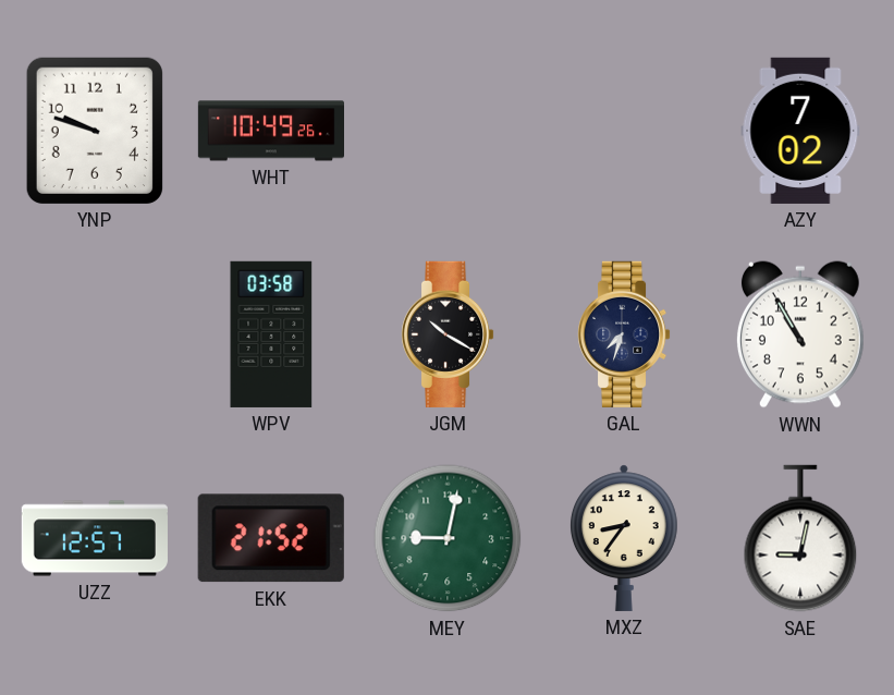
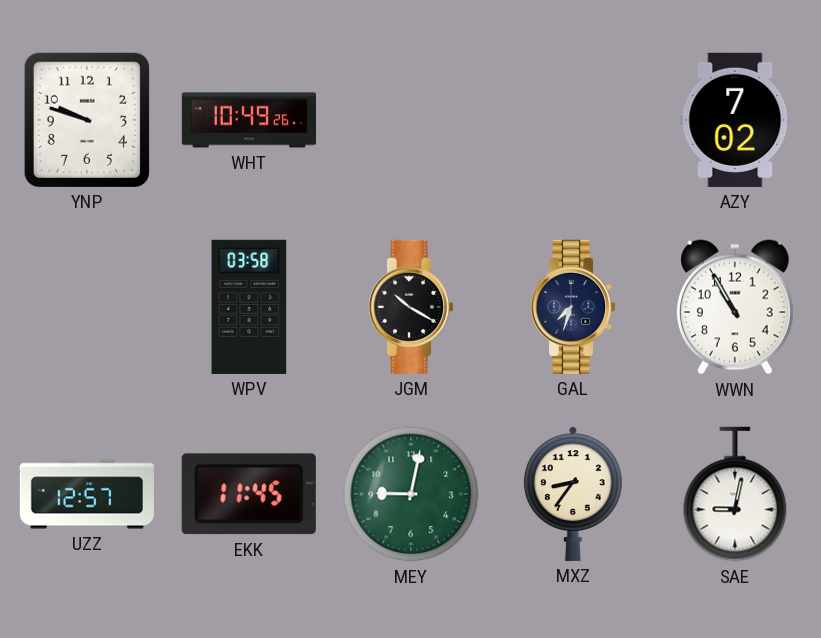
EKK: 21:52 -> 11:45
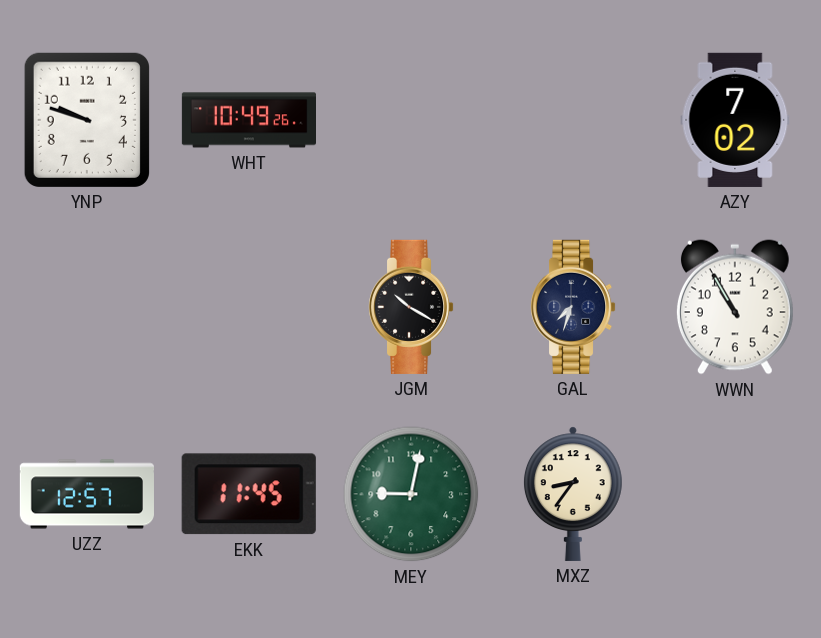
WPV: 03:58 -> none
SAE: 9:02 -> none
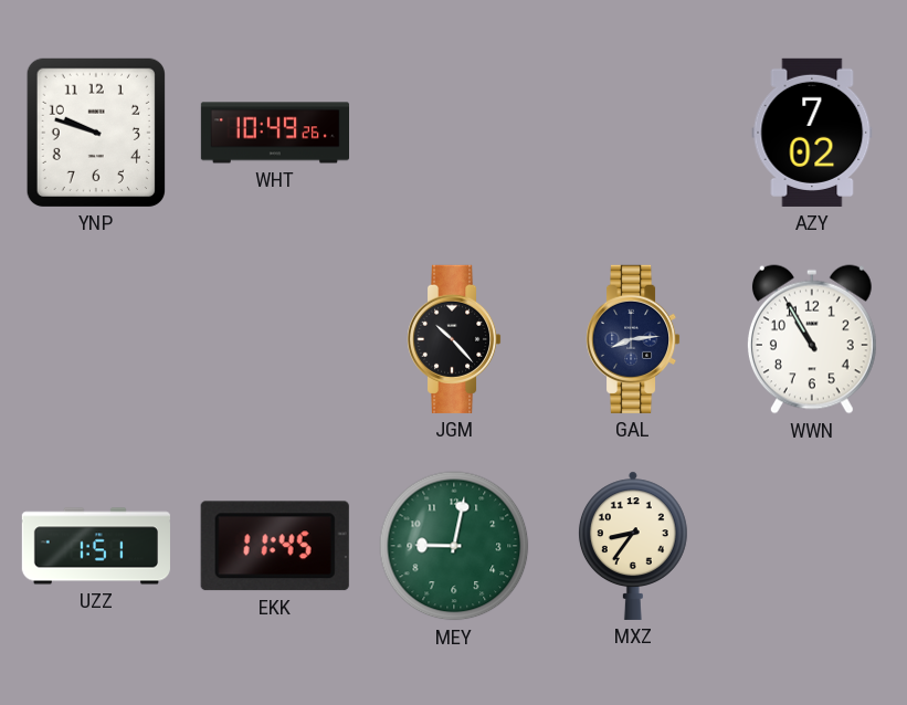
JGM: 10:20 -> 10:23
GAL: 7:33 -> 8:14
UZZ: 12:57 -> 1:51
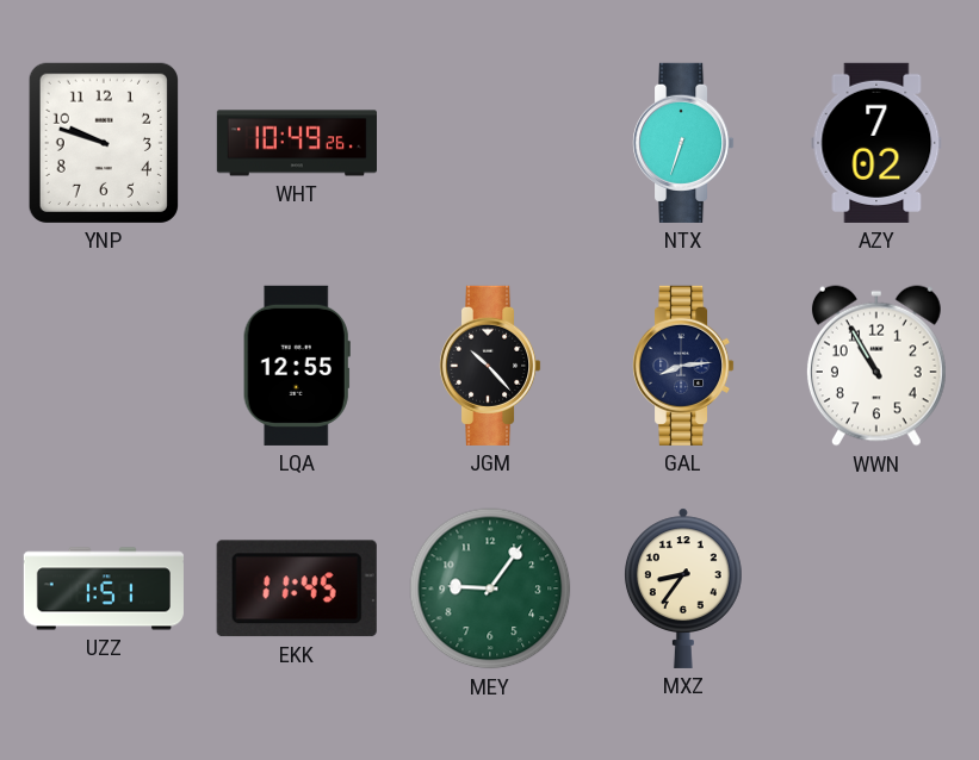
NTX: none -> 6:33
LQA: none -> 12:55
MEY: 9:02 -> 9:06
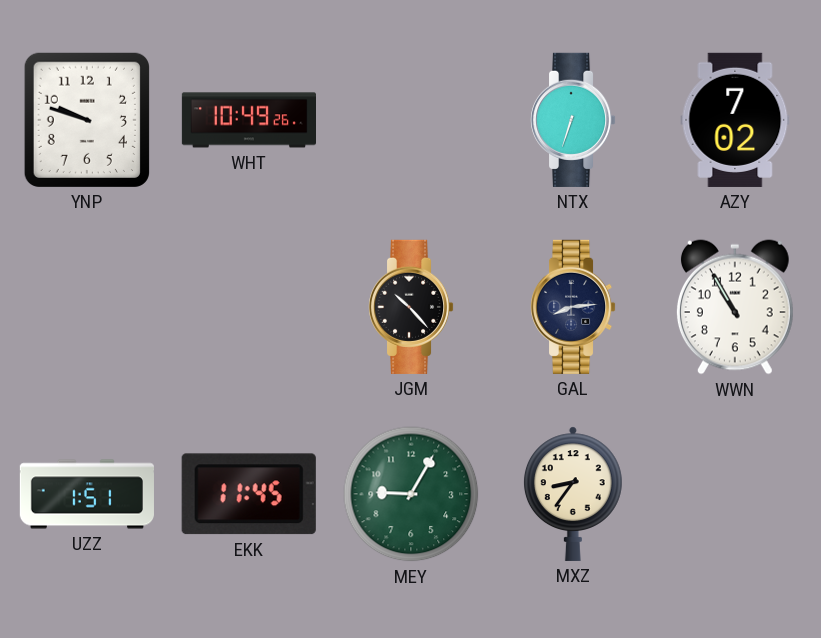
LQA: 12:55 -> none
MEY: 9:06 -> 9:05
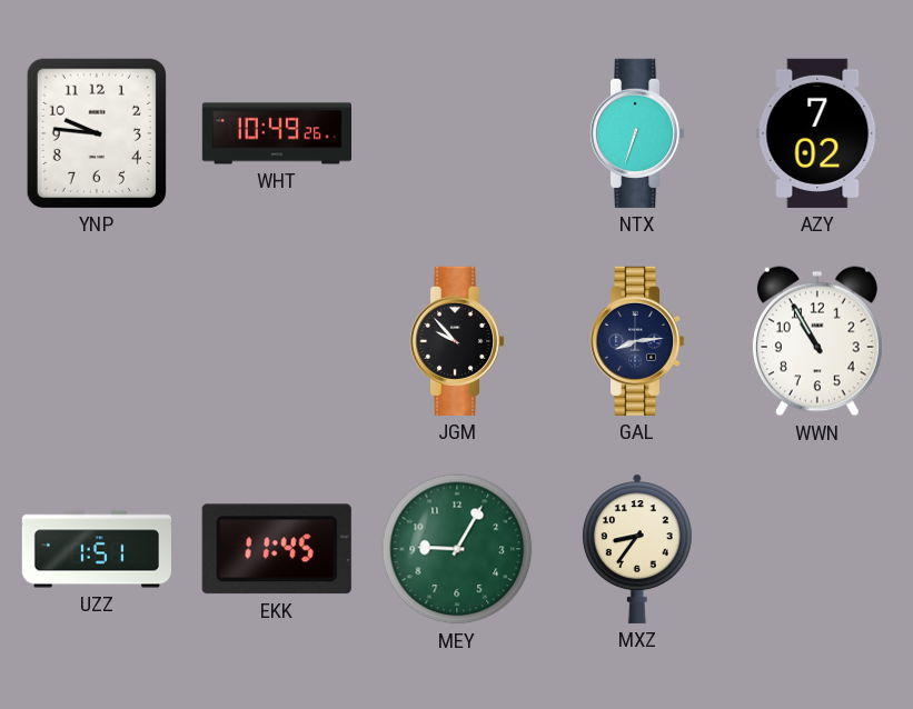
YNP: 9:48 -> 9:46
JGM: 10:23 -> 9:53
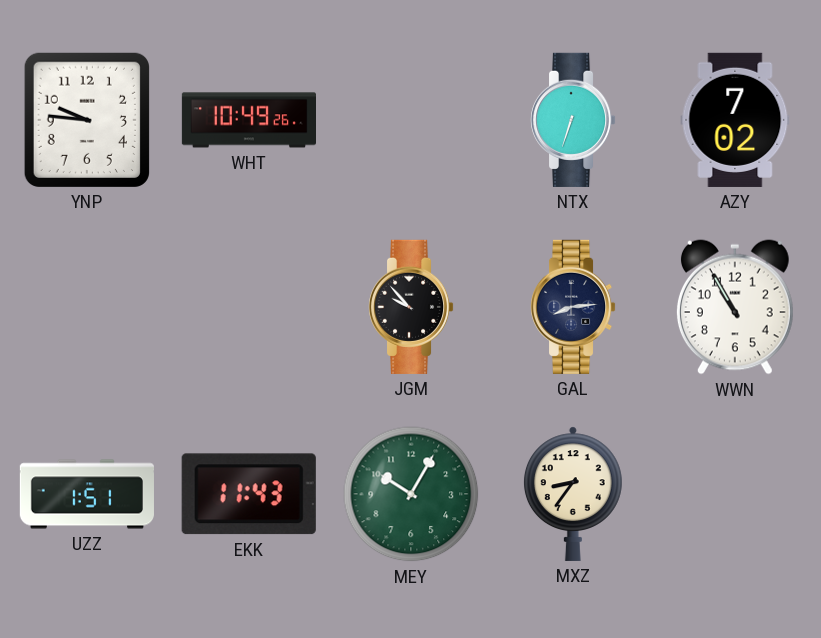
EKK: 11:45 -> 11:43
MEY: 9:05 -> 10:05
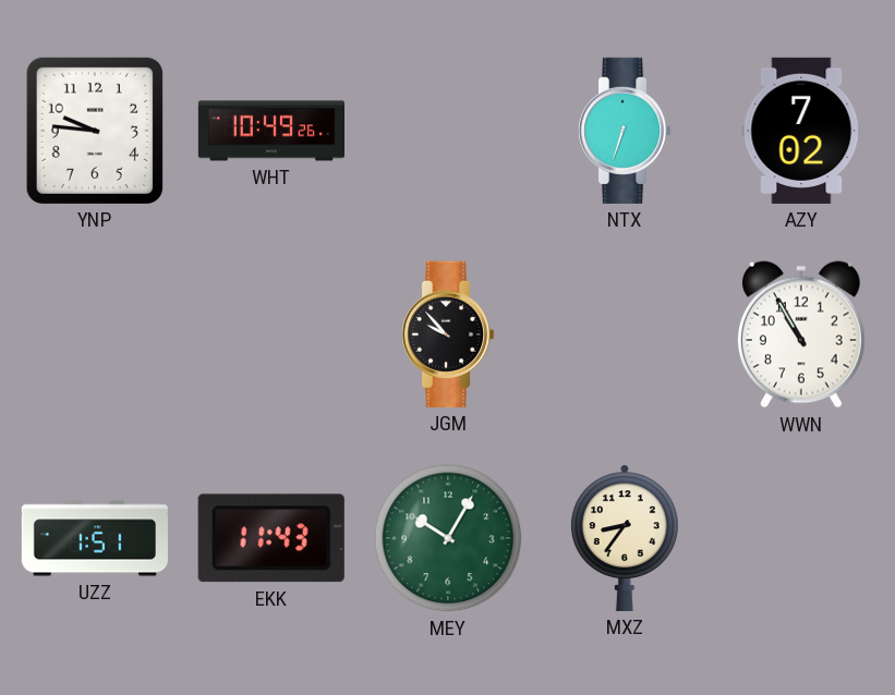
GAL: 8:14 -> none
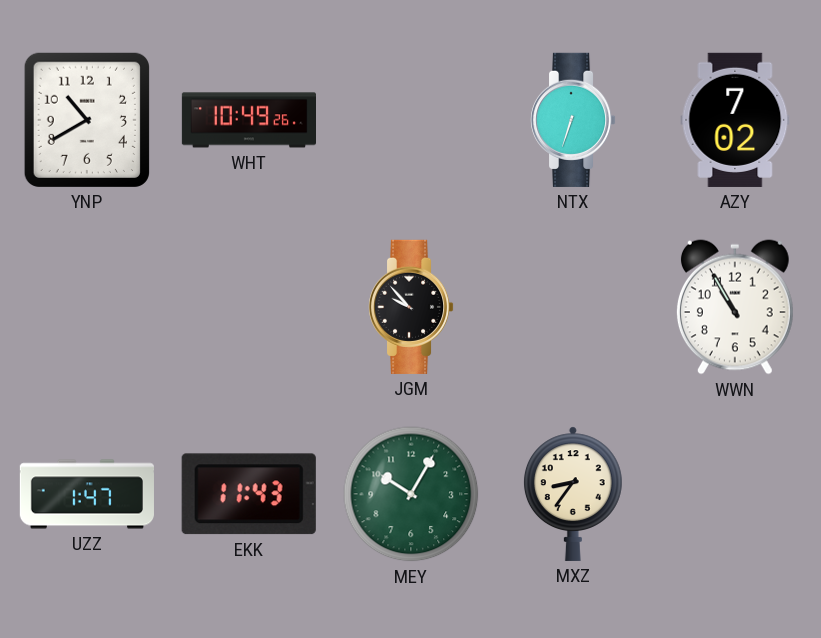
YNP: 9:46 -> 10:40
UZZ: 1:51 -> 1:47
